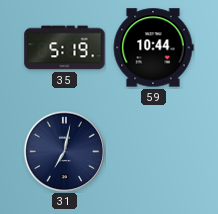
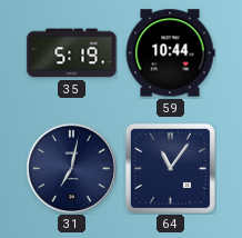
64: none -> 11:06
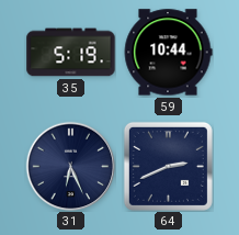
31: 7:02 -> 6:26
64: 11:06 -> 2:41
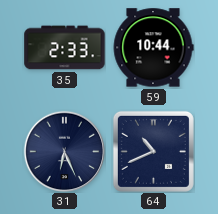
35: 5:19 -> 2:33
64: 2:41 -> 10:41
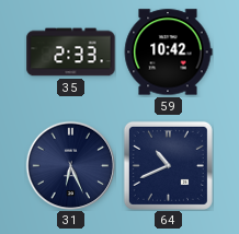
59: 10:44 -> 10:42
